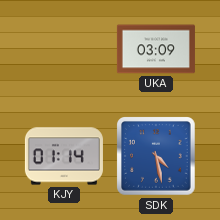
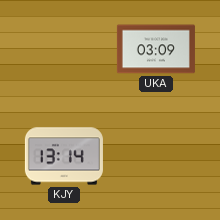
KJY: 01:14 -> 13:14
SDK: 4:28 -> none
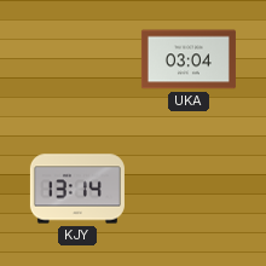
UKA: 03:09 -> 03:04
